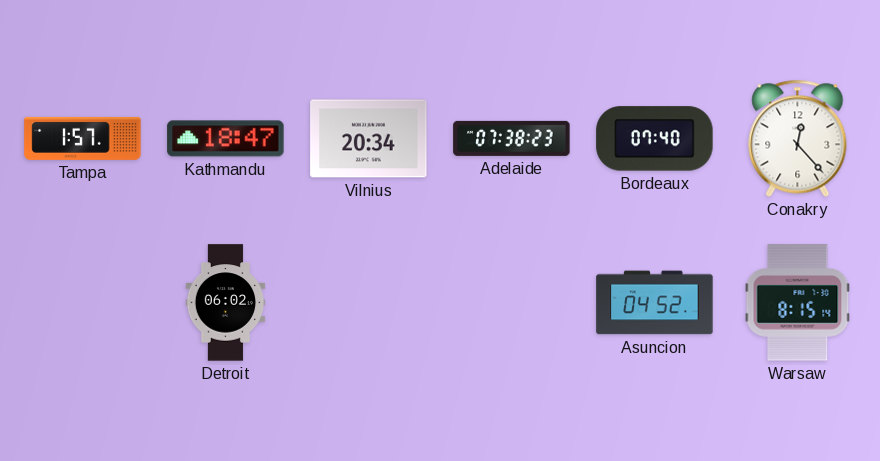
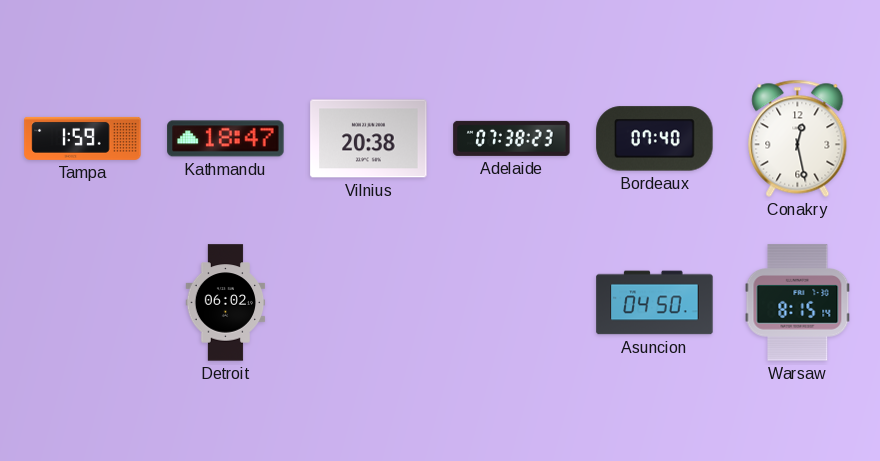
Tampa: 1:57 -> 1:59
Vilnius: 20:34 -> 20:38
Conakry: 12:23 -> 12:28
Asuncion: 04:52 -> 04:50
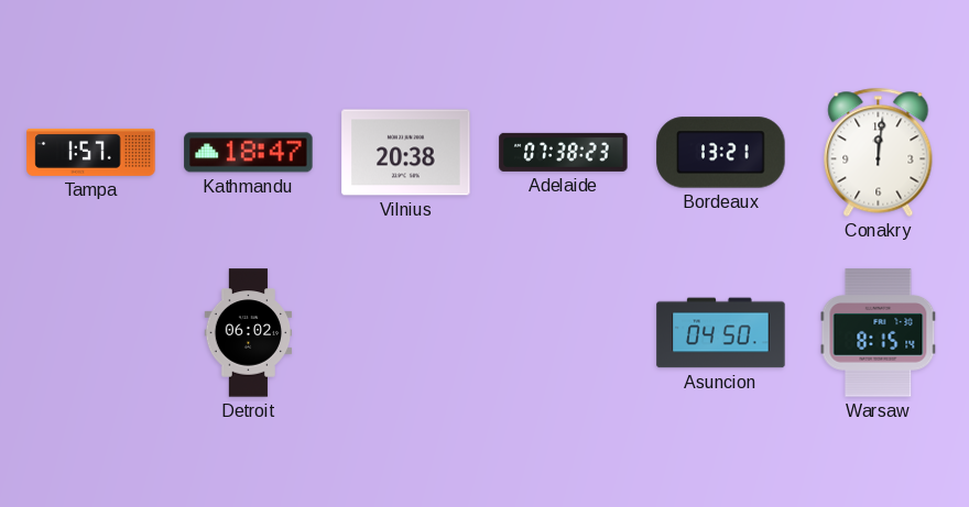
Tampa: 1:59 -> 1:57
Bordeaux: 07:40 -> 13:21
Conakry: 12:28 -> 12:01
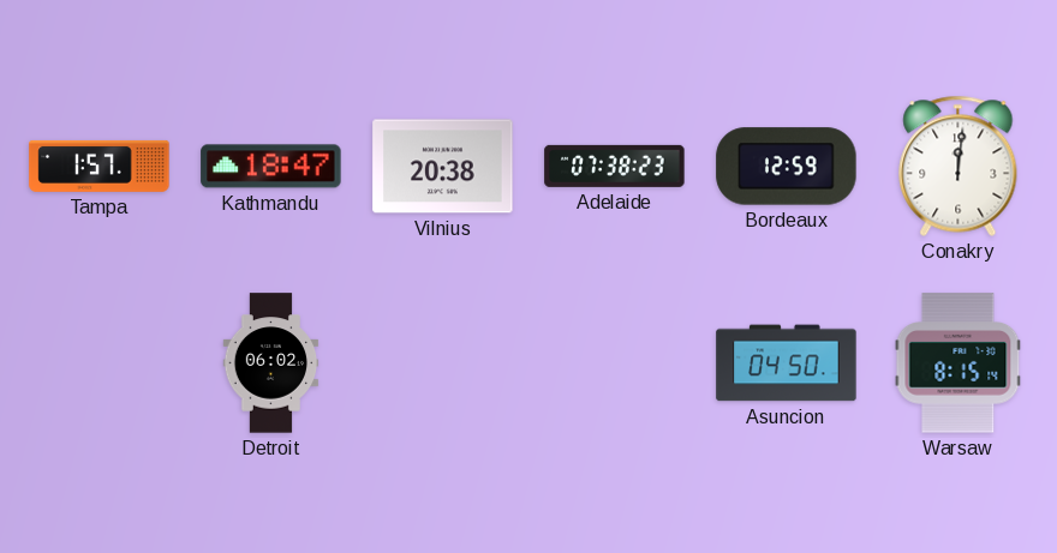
Bordeaux: 13:21 -> 12:59
